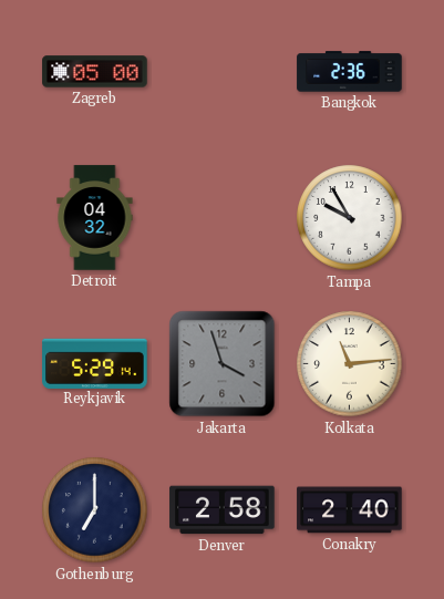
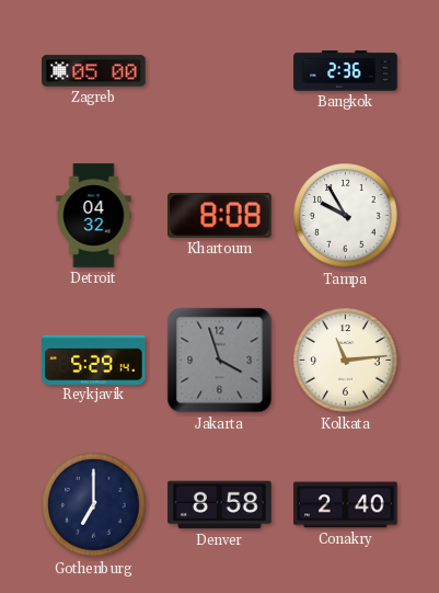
Khartoum: none -> 8:08
Denver: 2:58 -> 8:58
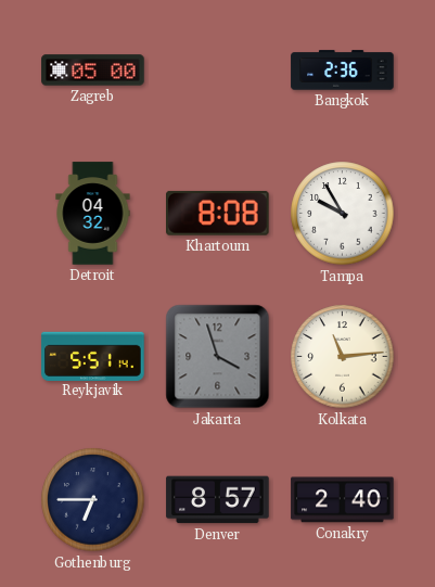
Reykjavik: 5:29 -> 5:51
Gothenburg: 7:00 -> 6:45
Denver: 8:58 -> 8:57
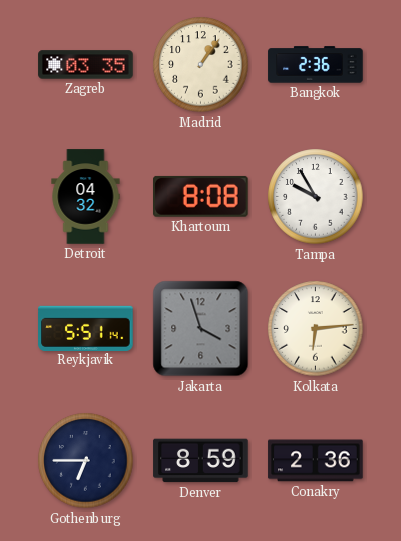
Zagreb: 05:00 -> 03:35
Madrid: none -> 1:06
Kolkata: 11:14 -> 6:14
Denver: 8:57 -> 8:59
Conakry: 2:40 -> 2:36
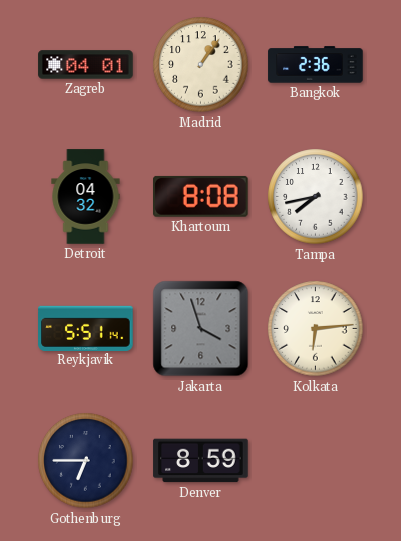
Zagreb: 03:35 -> 04:01
Tampa: 9:55 -> 7:43
Conakry: 2:36 -> none
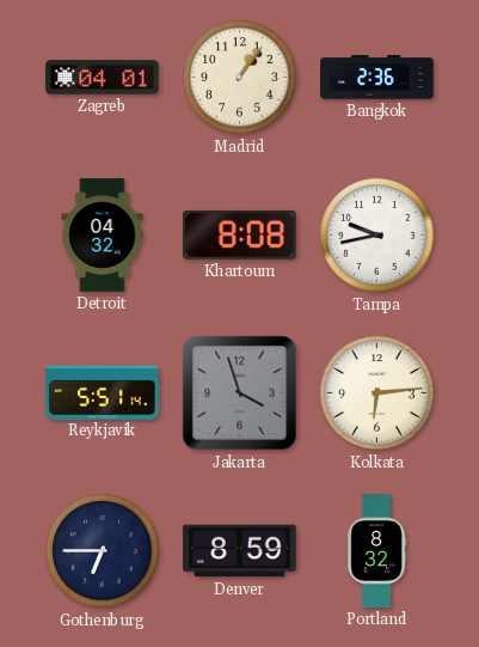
Tampa: 7:43 -> 9:43
Portland: none -> 8:32
